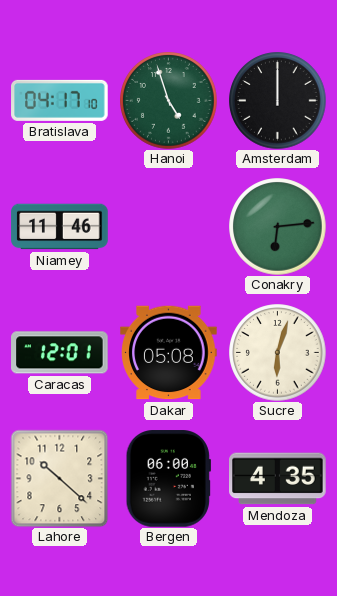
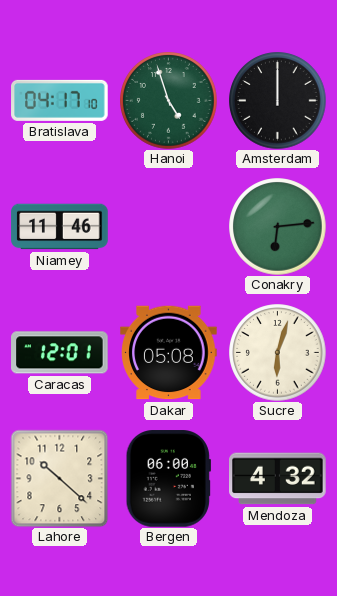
Mendoza: 4:35 -> 4:32
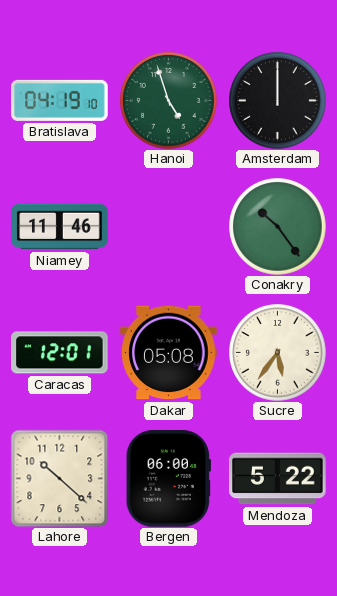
Bratislava: 04:17 -> 04:19
Conakry: 6:14 -> 10:24
Sucre: 6:03 -> 5:36
Mendoza: 4:32 -> 5:22
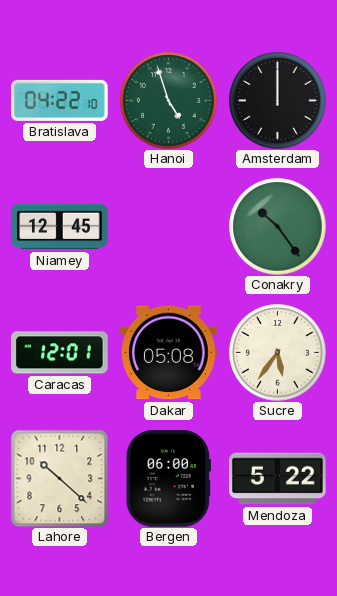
Bratislava: 04:19 -> 04:22
Niamey: 11:46 -> 12:45
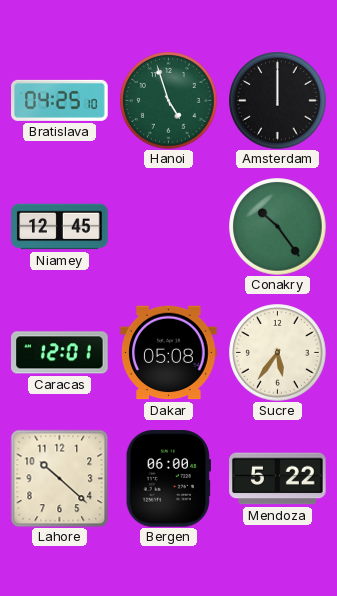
Bratislava: 04:22 -> 04:25
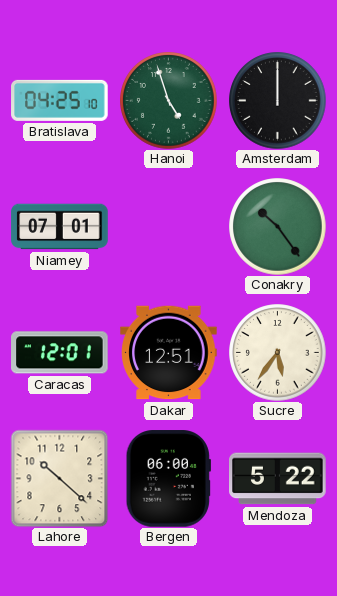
Niamey: 12:45 -> 07:01
Dakar: 05:08 -> 12:51
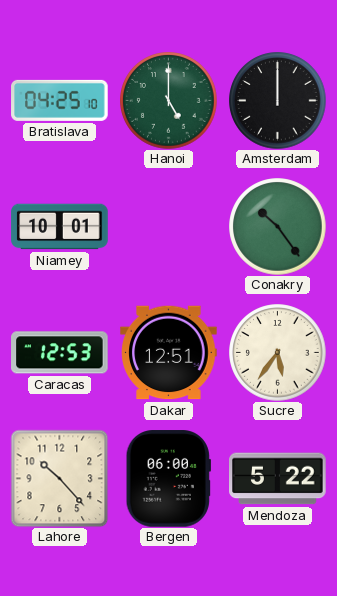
Hanoi: 4:57 -> 5:00
Niamey: 07:01 -> 10:01
Caracas: 12:01 -> 12:53
Lahore: 10:22 -> 10:23
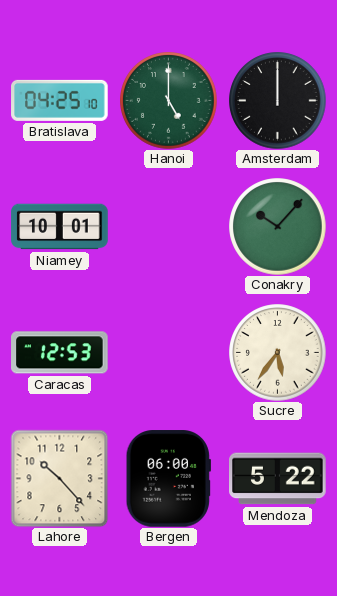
Conakry: 10:24 -> 10:07
Dakar: 12:51 -> none
